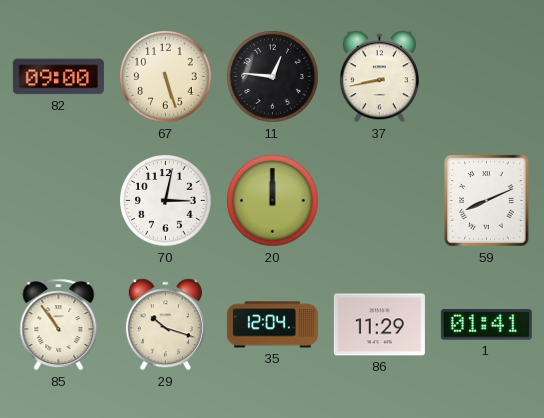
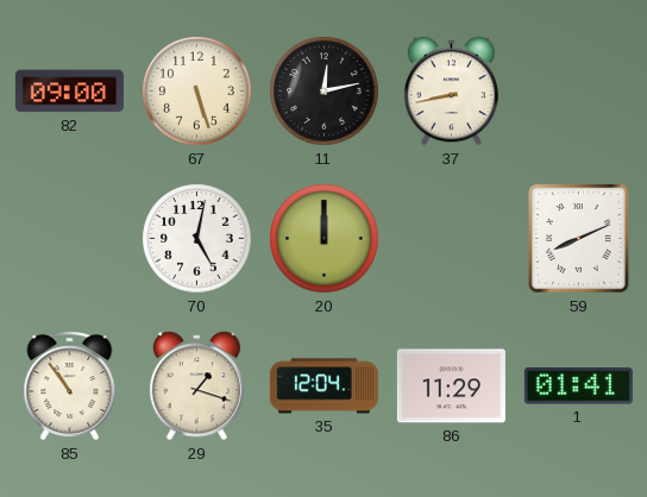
11: 12:46 -> 12:13
70: 3:02 -> 5:02
29: 10:18 -> 1:18
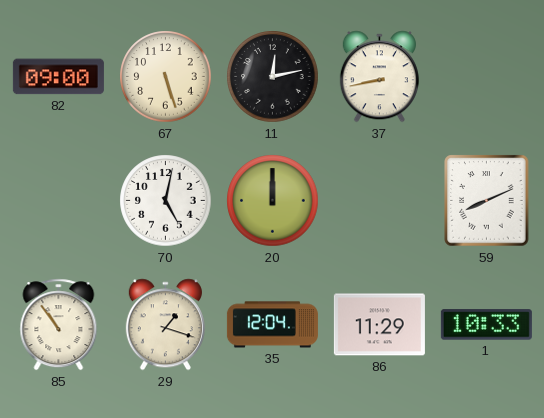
1: 01:41 -> 10:33
